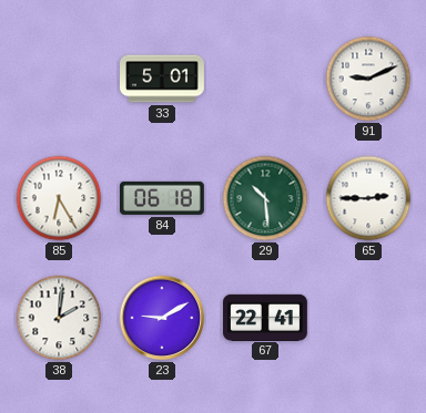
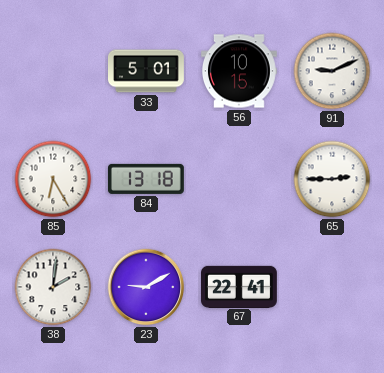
56: none -> 10:15
84: 06:18 -> 13:18
29: 10:29 -> none
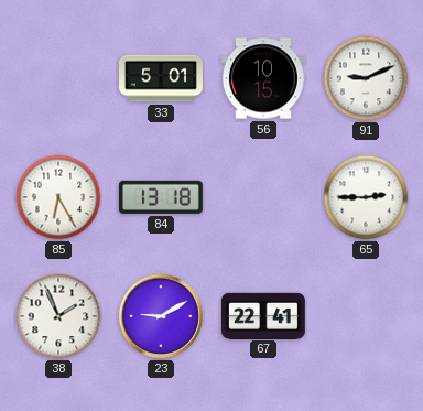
38: 2:01 -> 1:56
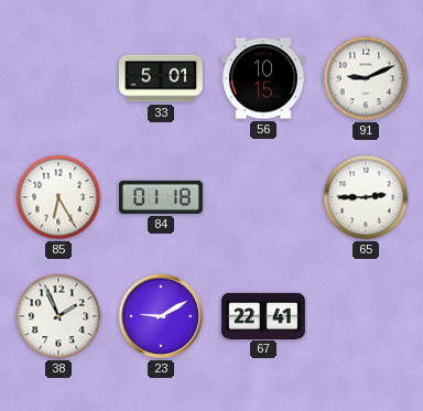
84: 13:18 -> 01:18
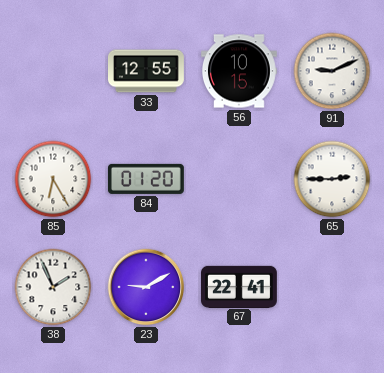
33: 5:01 -> 12:55
84: 01:18 -> 01:20
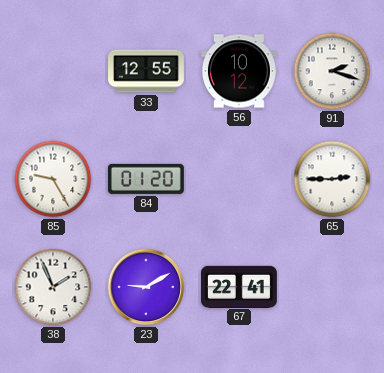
56: 10:15 -> 10:12
91: 9:11 -> 2:18
85: 6:25 -> 9:25
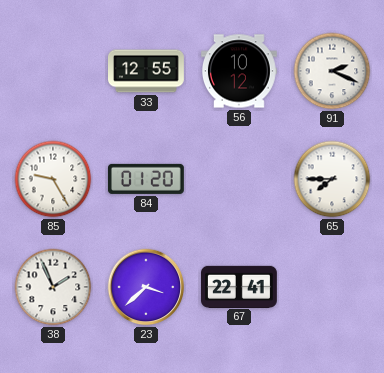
91: 2:18 -> 2:19
65: 2:45 -> 7:45
23: 9:10 -> 3:38
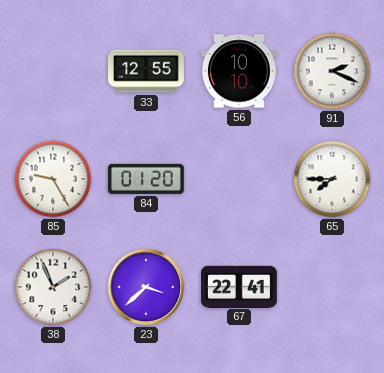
56: 10:12 -> 10:10
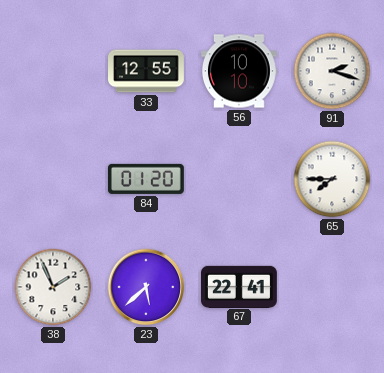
91: 2:19 -> 2:18
85: 9:25 -> none
23: 3:38 -> 5:38
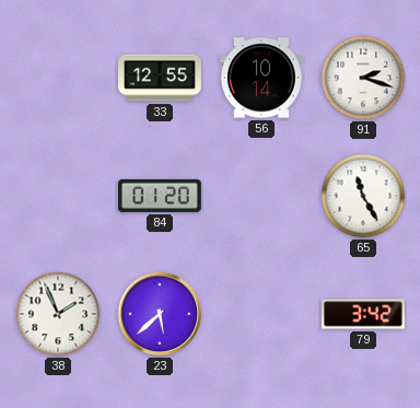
56: 10:10 -> 10:14
65: 7:45 -> 11:25
67: 22:41 -> none
79: none -> 3:42
